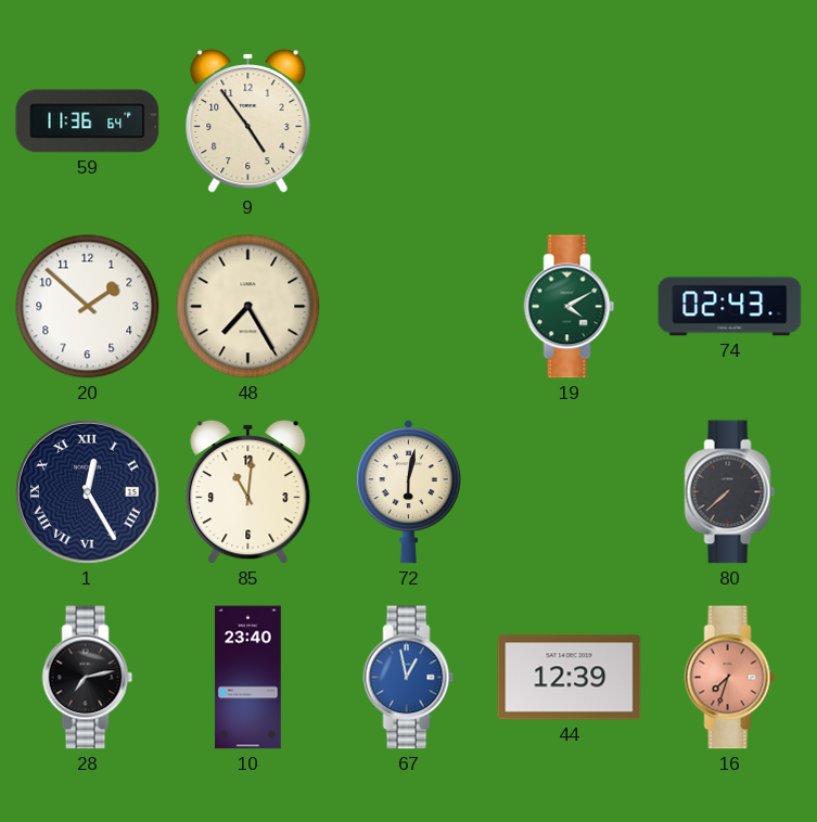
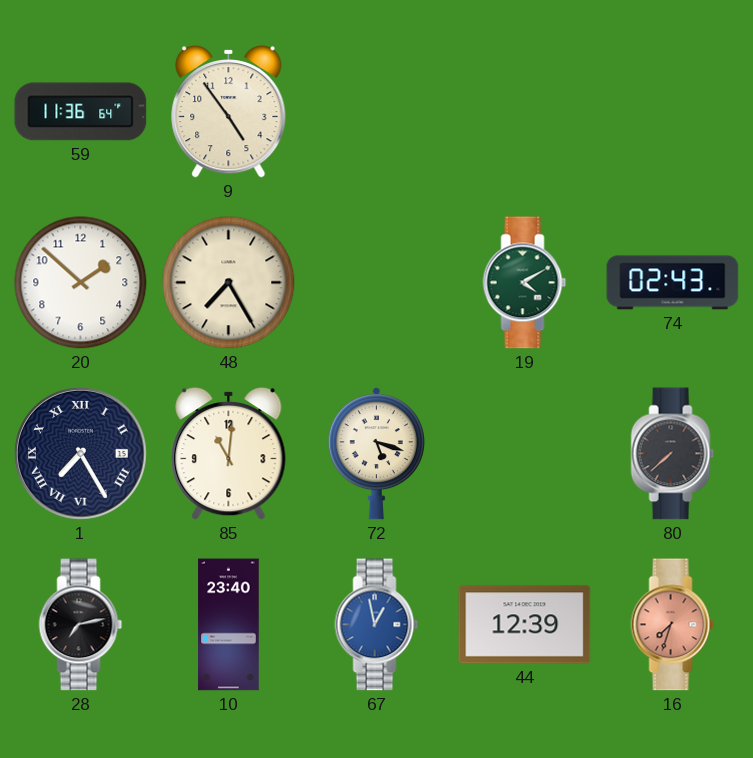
1: 12:25 -> 7:25
72: 6:02 -> 5:18
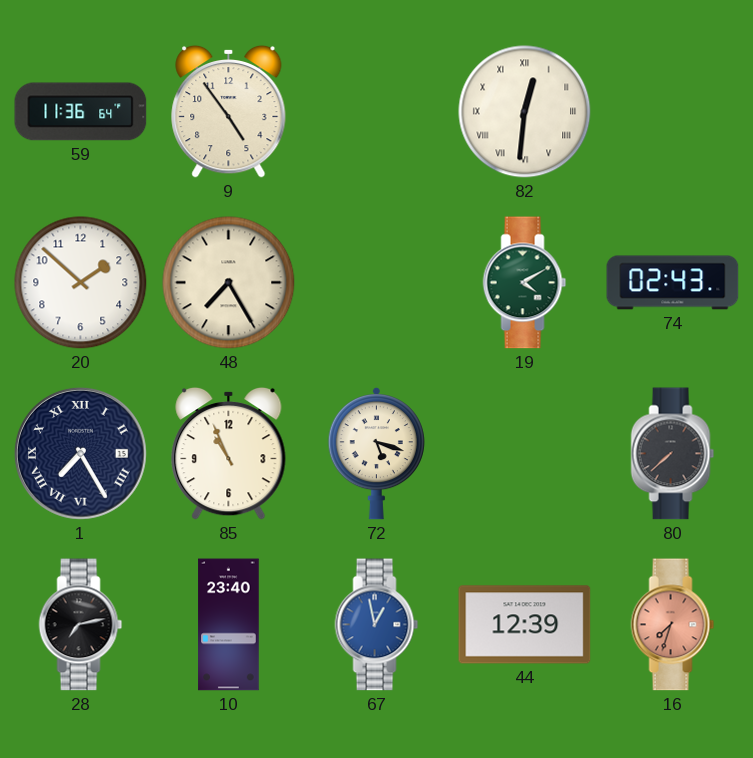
82: none -> 12:31
85: 11:01 -> 10:56
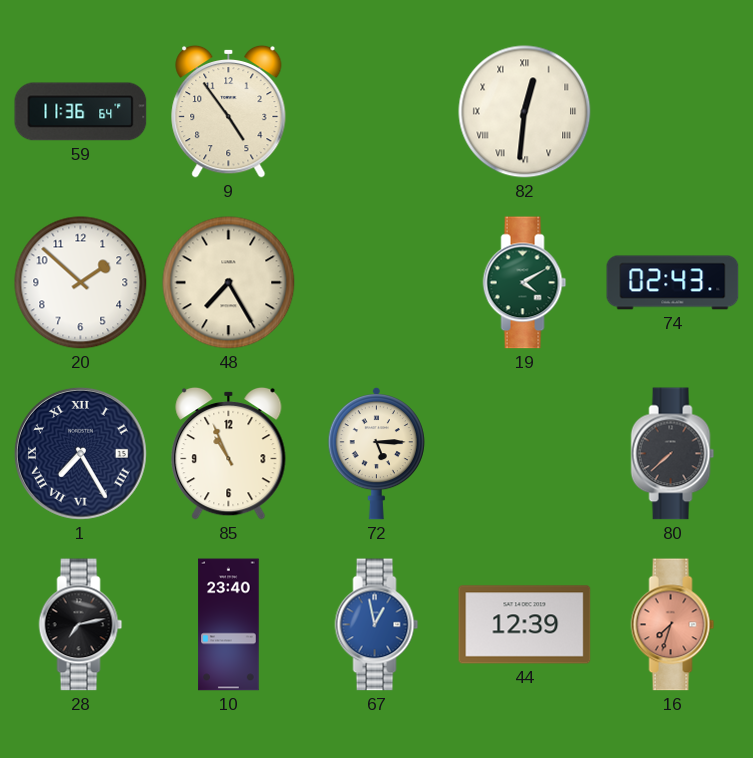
72: 5:18 -> 5:15
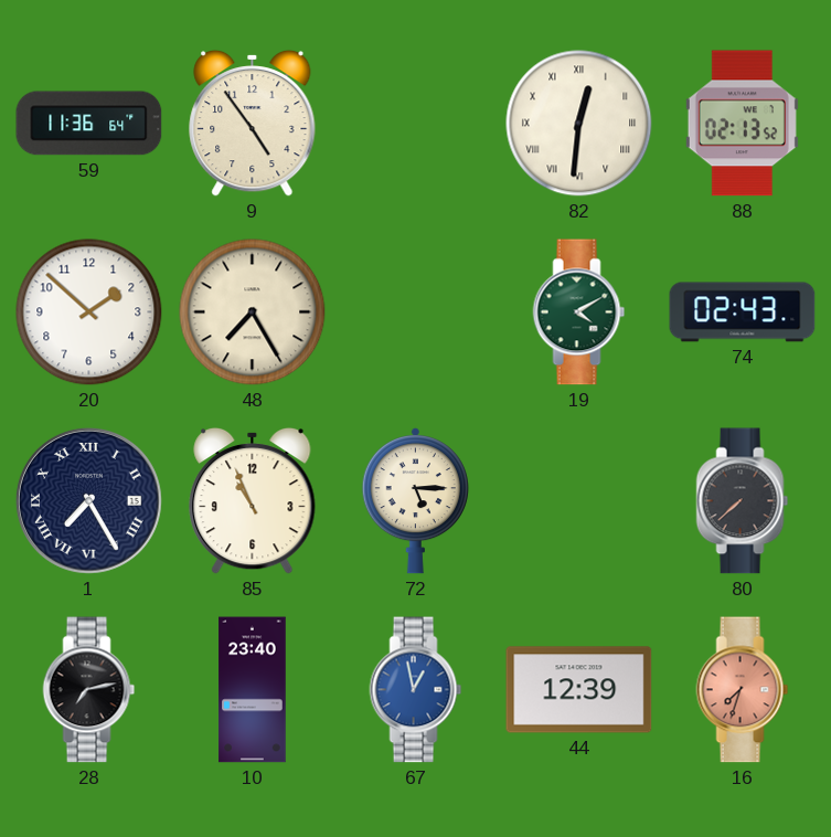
88: none -> 02:13
